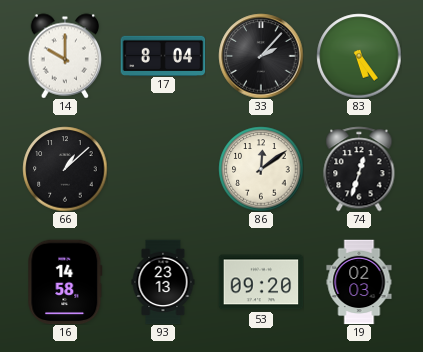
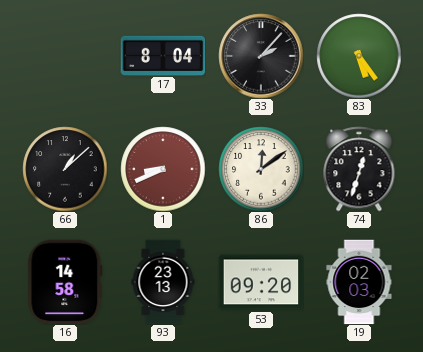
14: 10:00 -> none
1: none -> 8:41
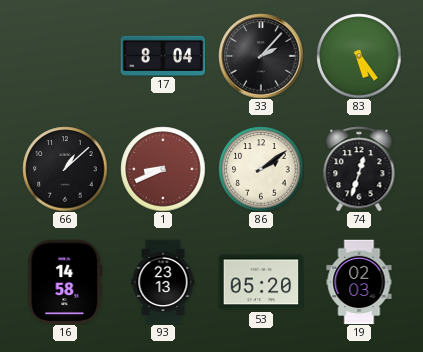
86: 12:09 -> 2:09
53: 09:20 -> 05:20
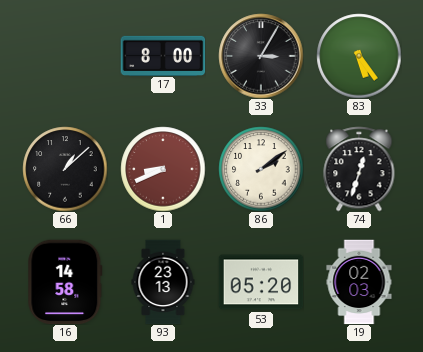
17: 8:04 -> 8:00
33: 2:07 -> 3:05
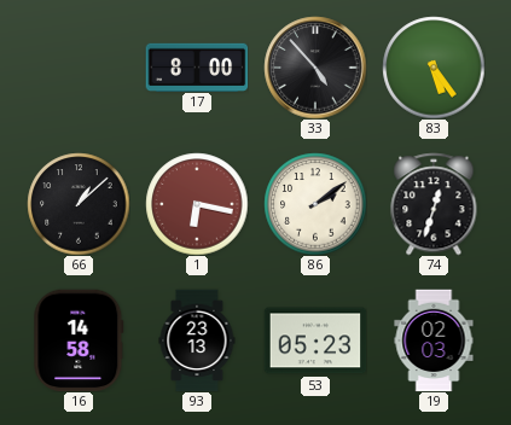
33: 3:05 -> 4:53
1: 8:41 -> 6:17
53: 05:20 -> 05:23
